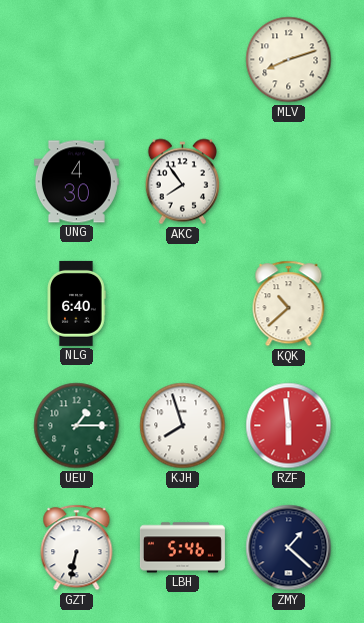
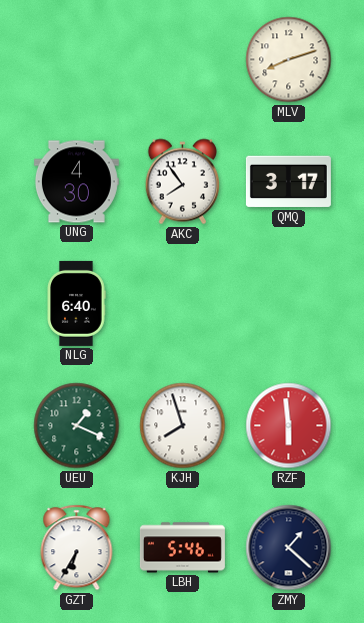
QMQ: none -> 3:17
KQK: 10:38 -> none
UEU: 1:15 -> 1:19
GZT: 6:32 -> 6:35
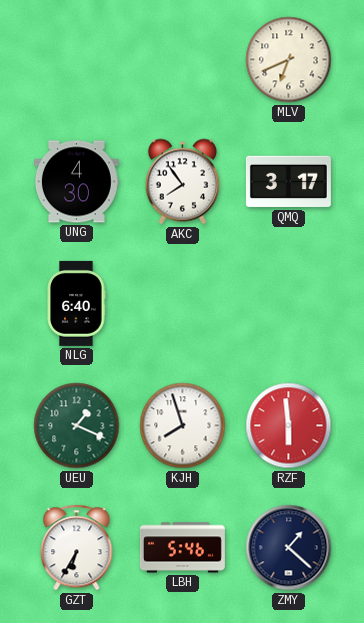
MLV: 8:12 -> 6:41
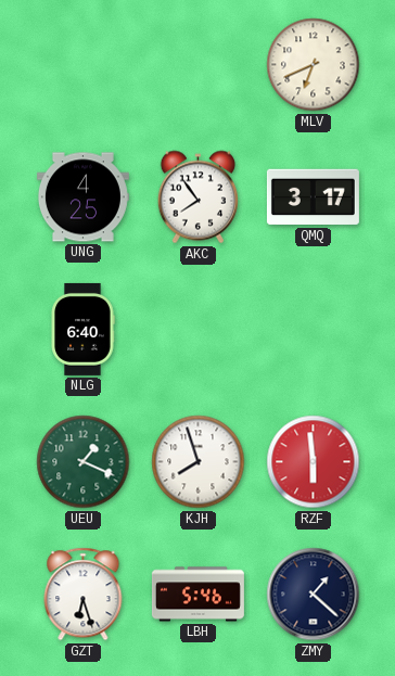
UNG: 4:30 -> 4:25
GZT: 6:35 -> 6:27
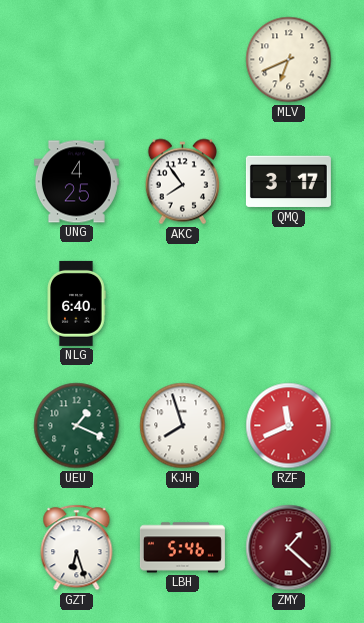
RZF: 5:59 -> 11:41
ZMY dial: navy -> burgundy
